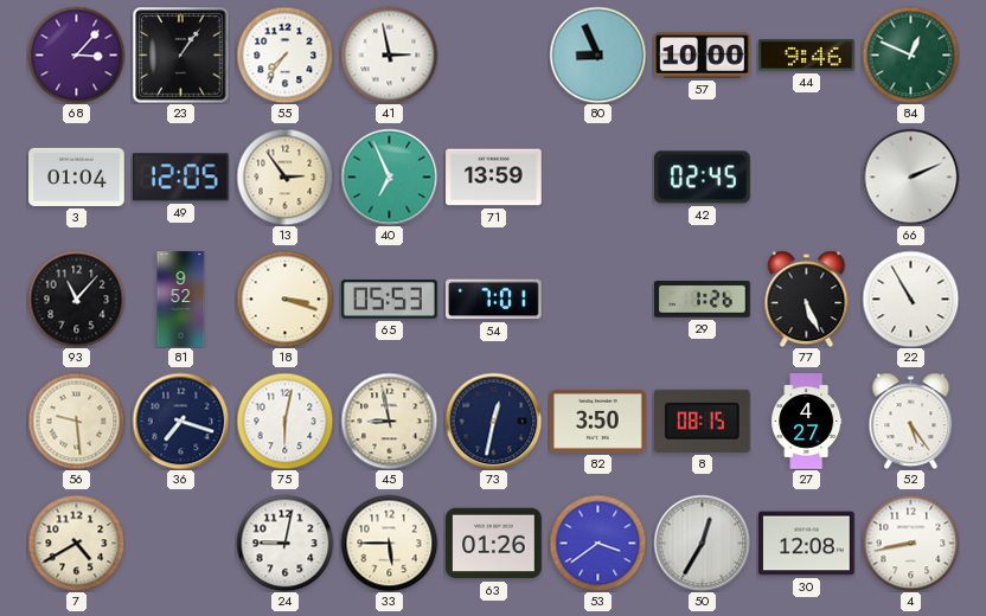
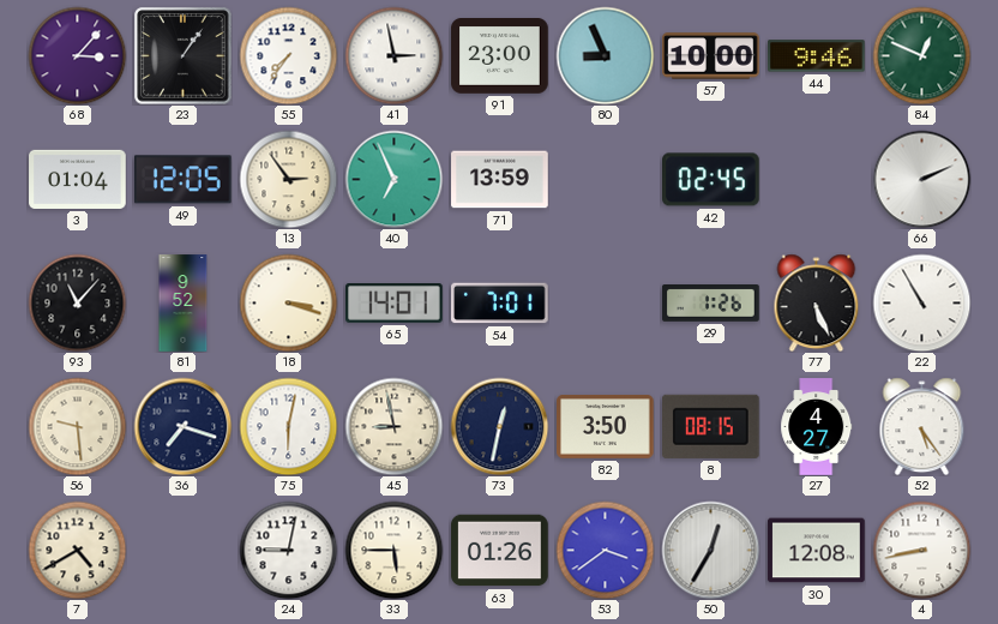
91: none -> 23:00
65: 05:53 -> 14:01
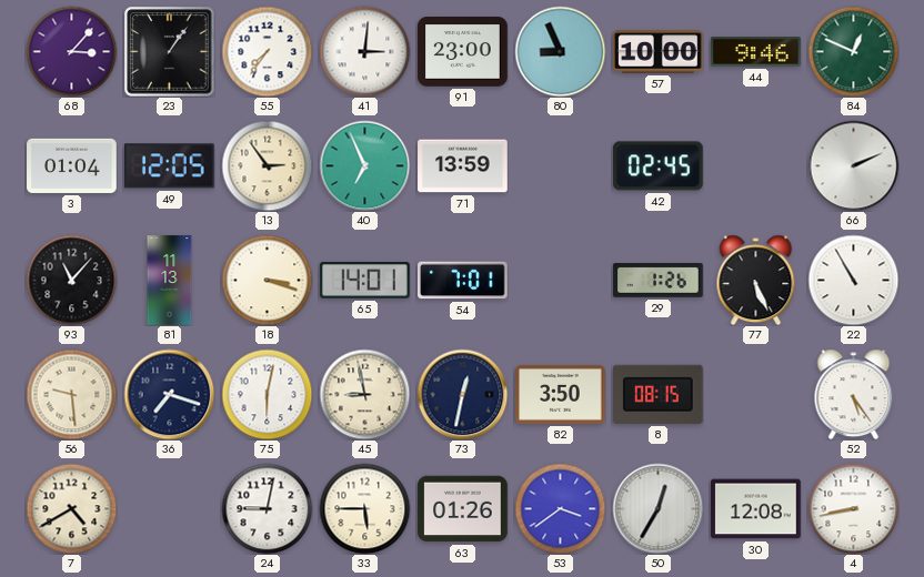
41: 2:58 -> 3:01
81: 9:52 -> 11:13
27: 4:27 -> none
